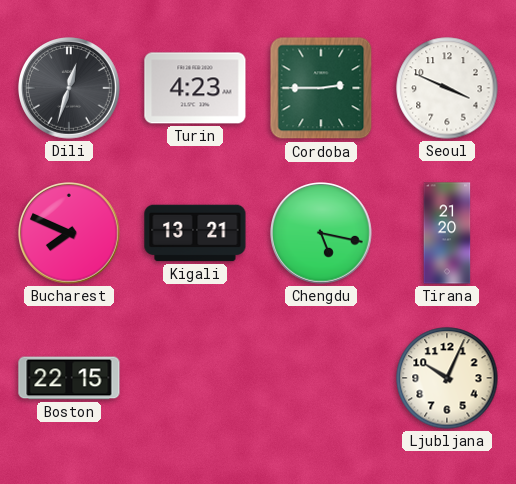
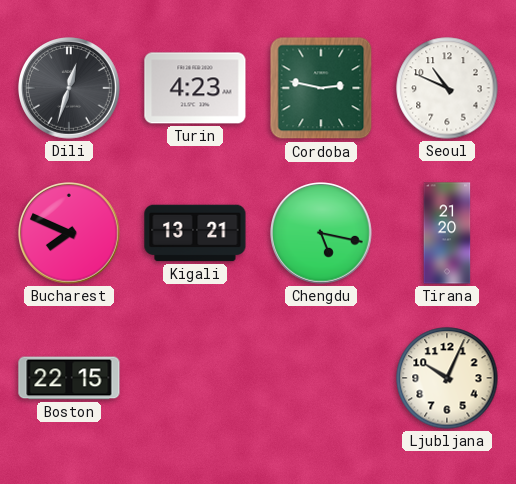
Cordoba: 2:45 -> 2:47
Seoul: 3:49 -> 10:49
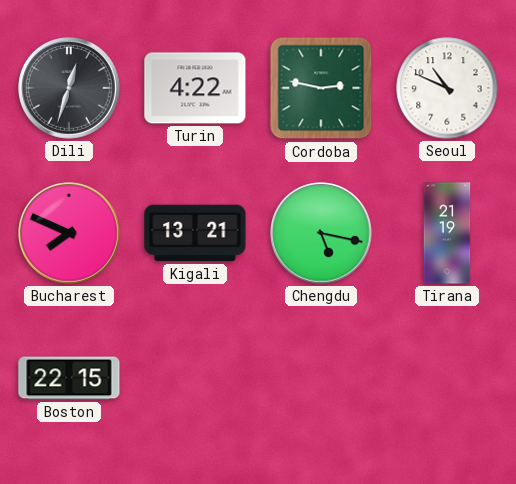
Turin: 4:23 -> 4:22
Tirana: 21:20 -> 21:19
Ljubljana: 10:04 -> none
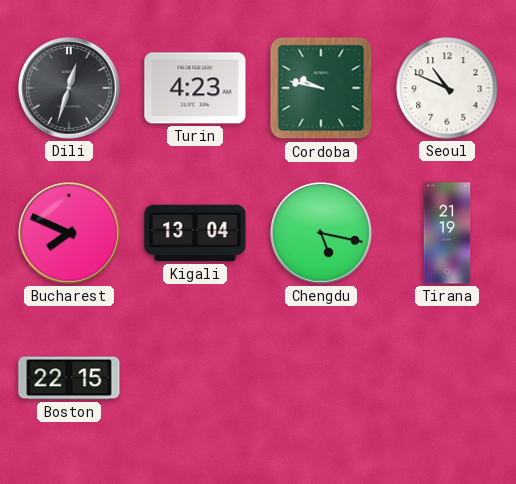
Turin: 4:22 -> 4:23
Cordoba: 2:47 -> 9:47
Kigali: 13:21 -> 13:04
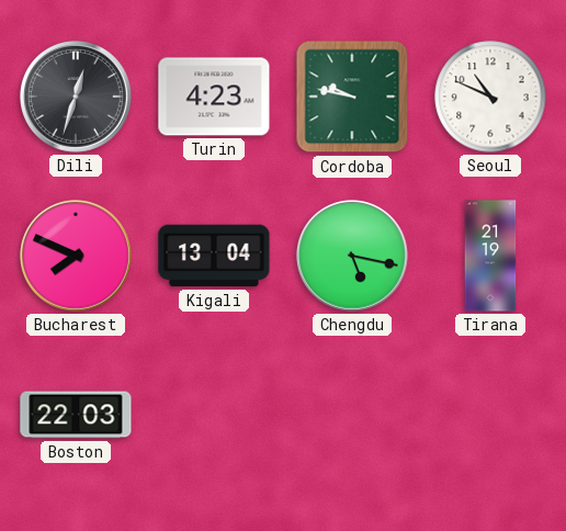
Boston: 22:15 -> 22:03
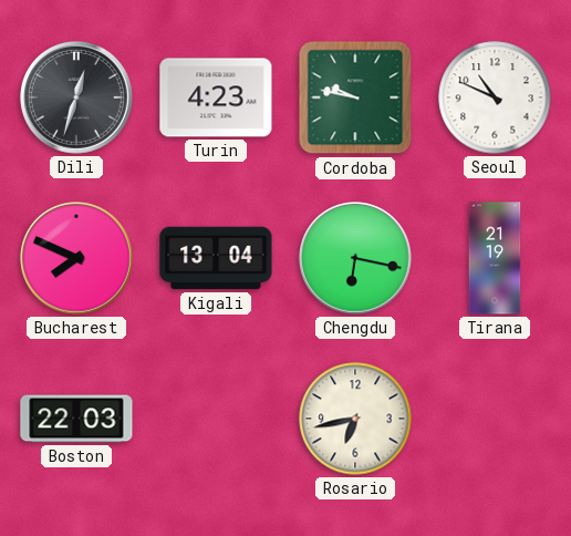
Chengdu: 5:17 -> 6:17
Rosario: none -> 6:43
